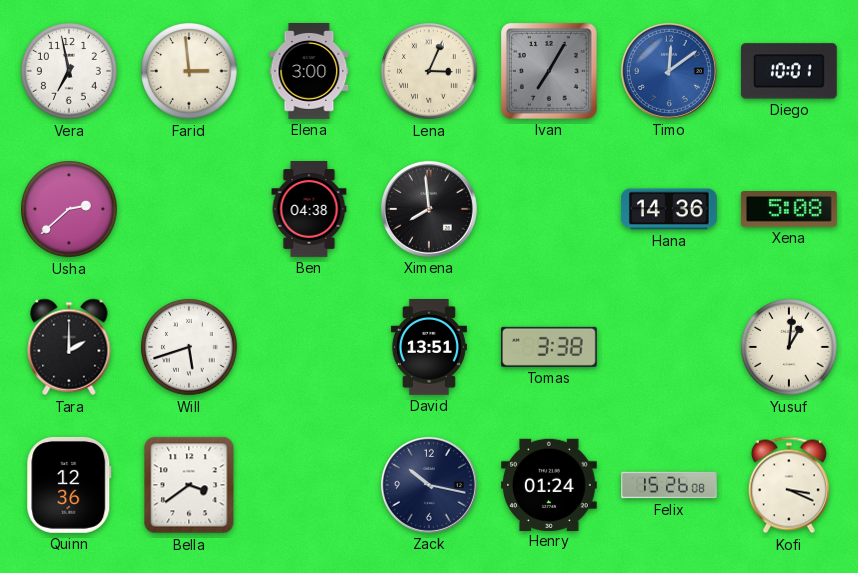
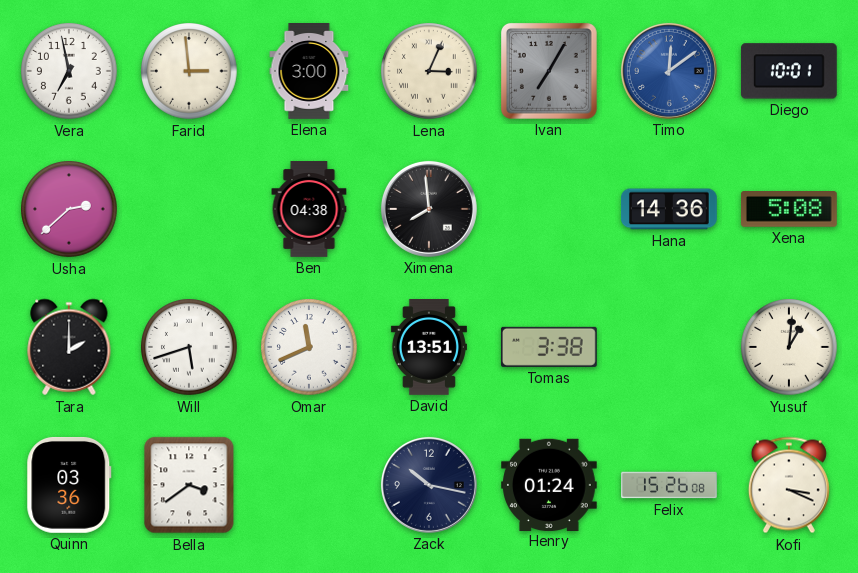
Omar: none -> 11:41
Quinn: 12:36 -> 03:36
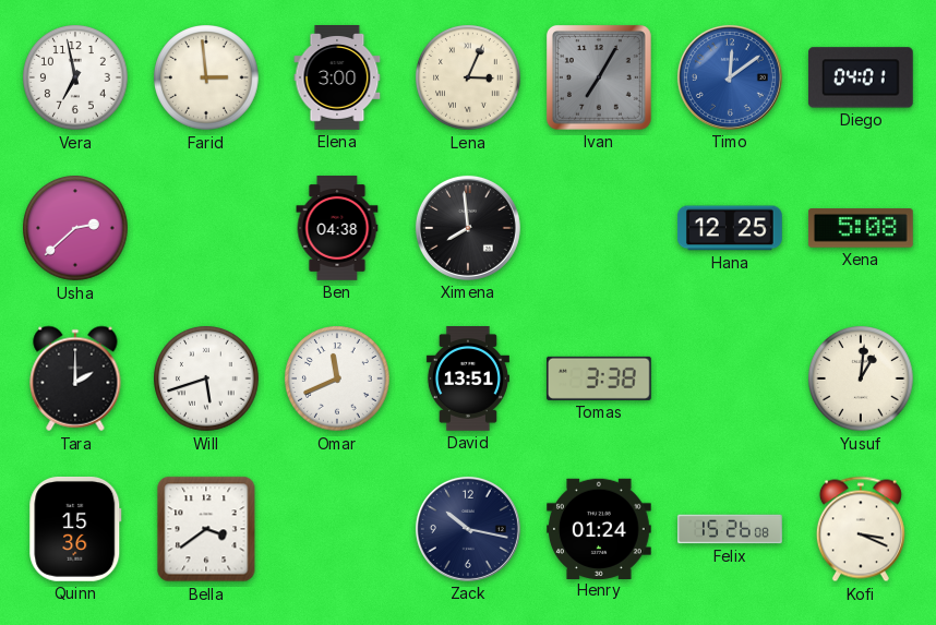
Diego: 10:01 -> 04:01
Hana: 14:36 -> 12:25
Quinn: 03:36 -> 15:36
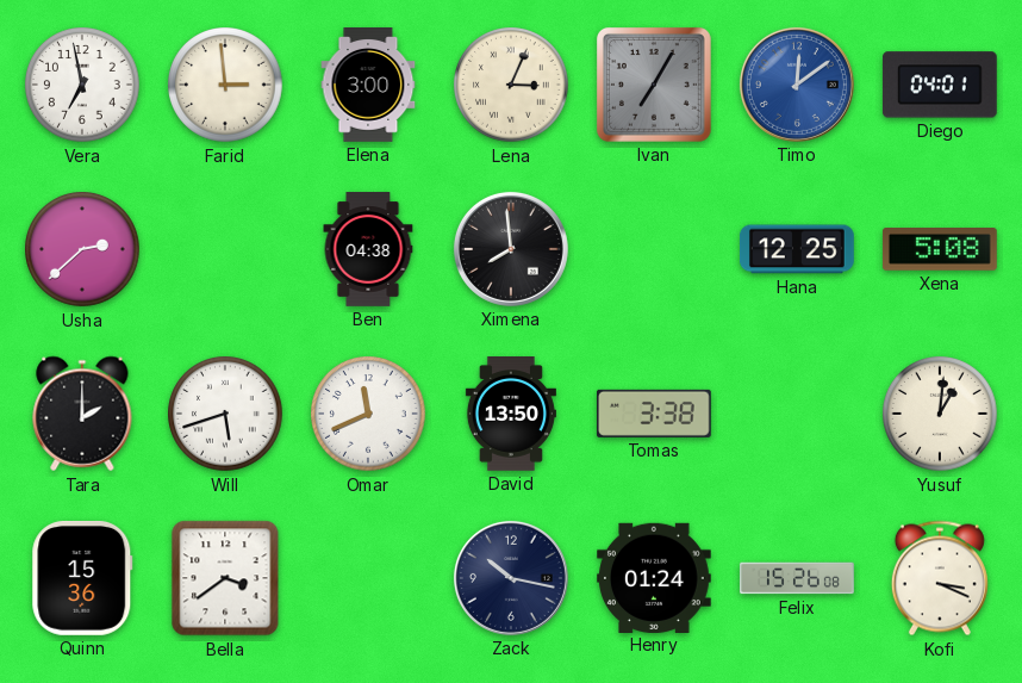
David: 13:51 -> 13:50
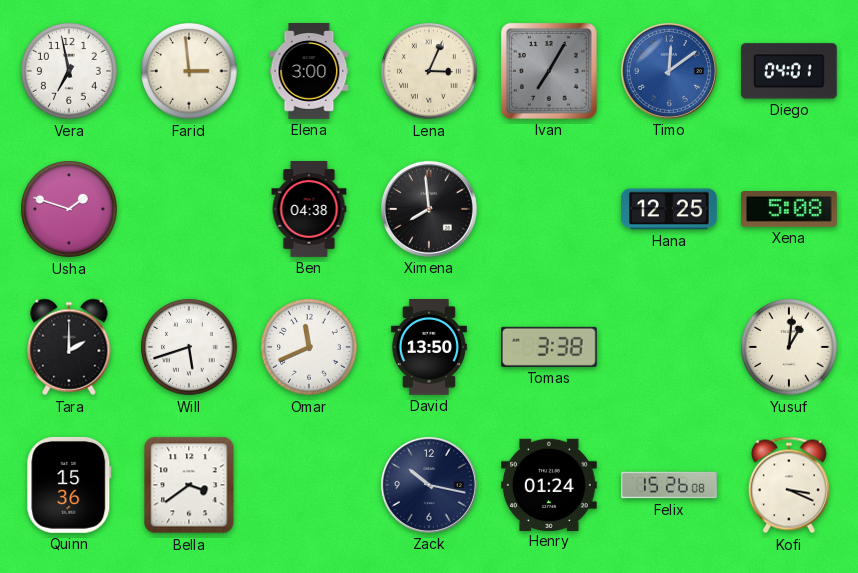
Usha: 2:38 -> 1:48
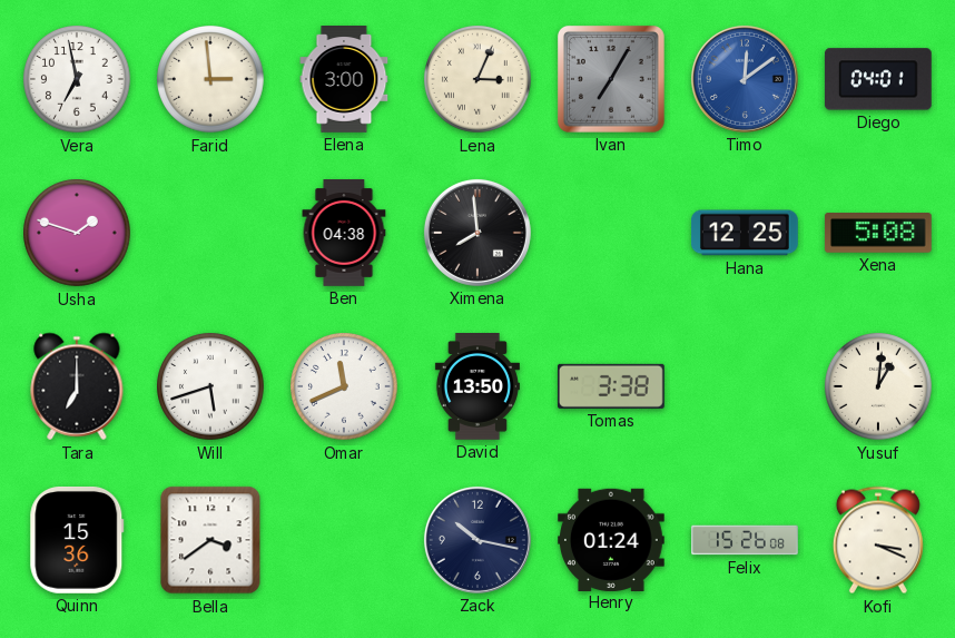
Tara: 2:00 -> 7:00
